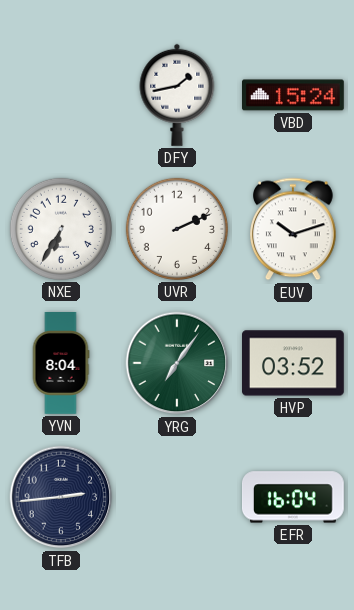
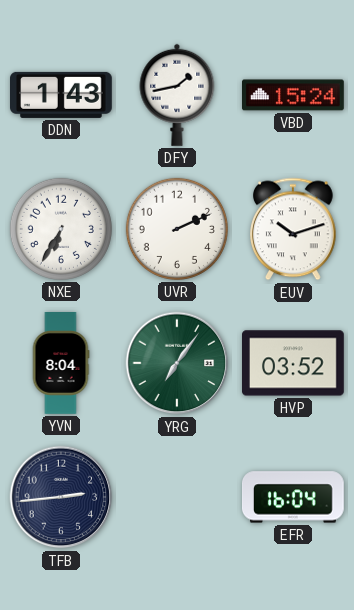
DDN: none -> 1:43
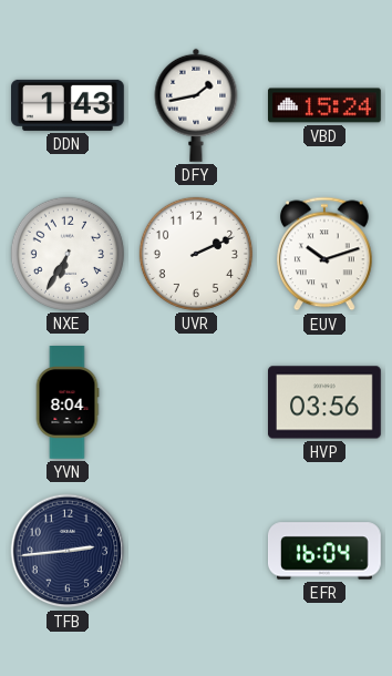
YRG: 7:06 -> none
HVP: 03:52 -> 03:56
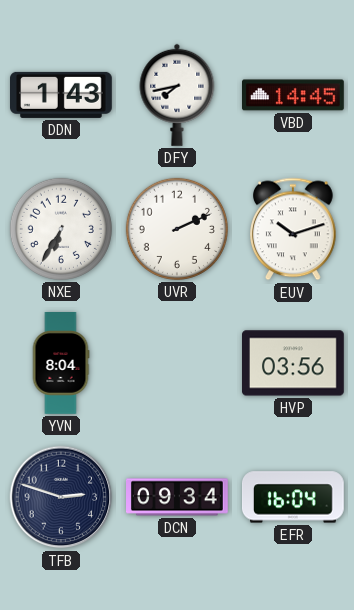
DFY: 1:43 -> 7:43
VBD: 15:24 -> 14:45
TFB: 2:44 -> 2:48
DCN: none -> 09:34
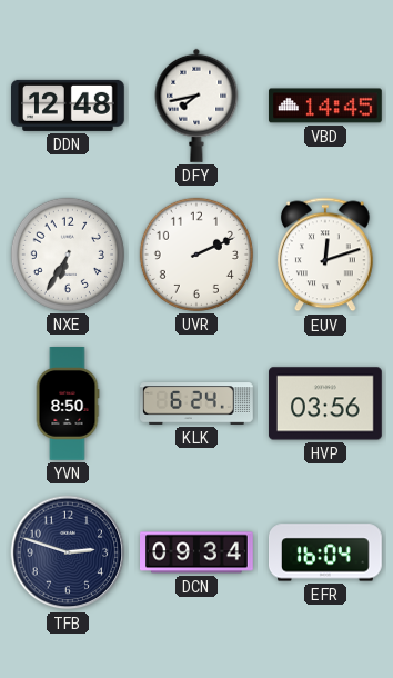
DDN: 1:43 -> 12:48
EUV: 10:12 -> 12:12
YVN: 8:04 -> 8:50
KLK: none -> 6:24
